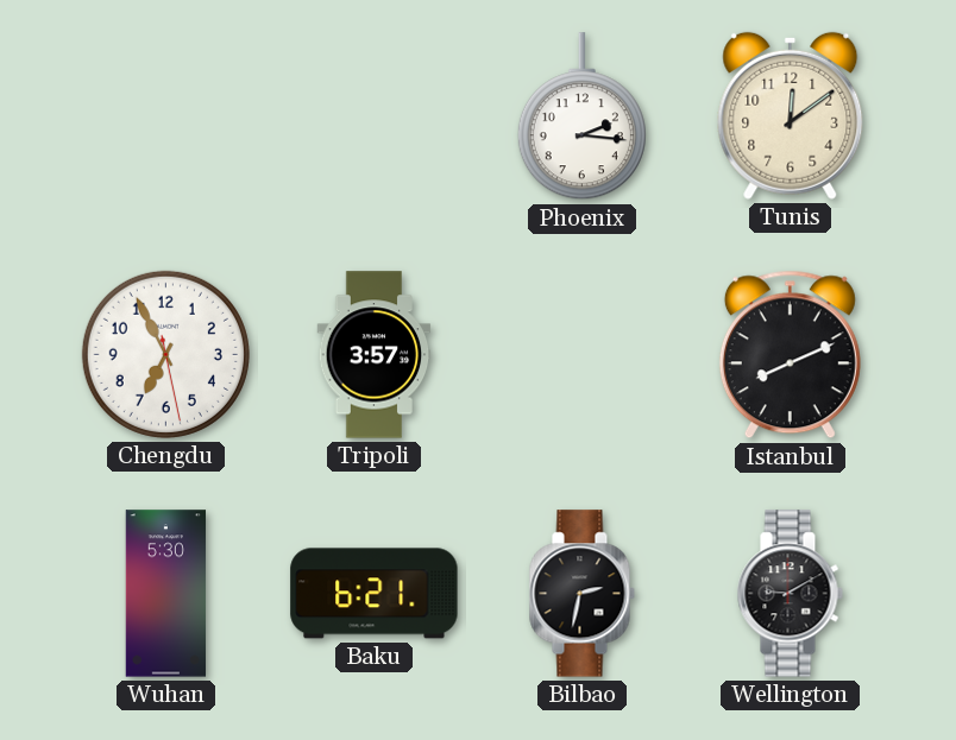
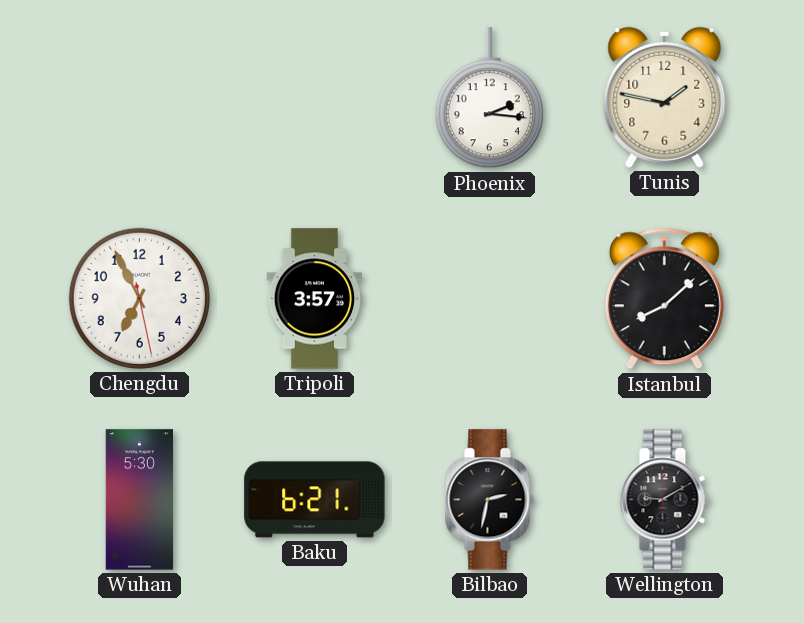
Tunis: 12:09 -> 1:47
Istanbul: 8:11 -> 8:08
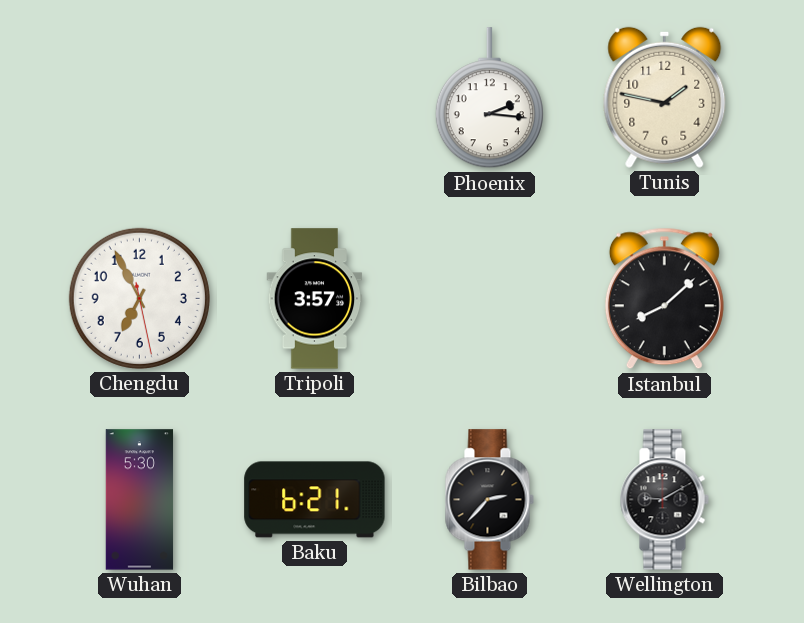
Bilbao: 2:32 -> 2:37
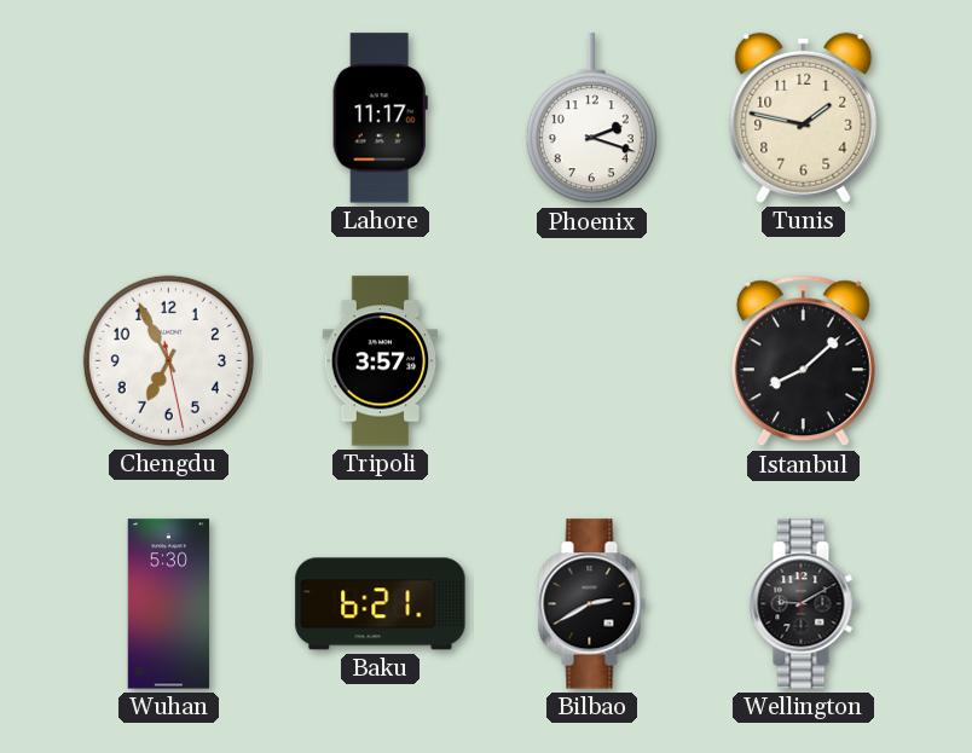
Lahore: none -> 11:17
Phoenix: 2:16 -> 2:18
Bilbao: 2:37 -> 2:40
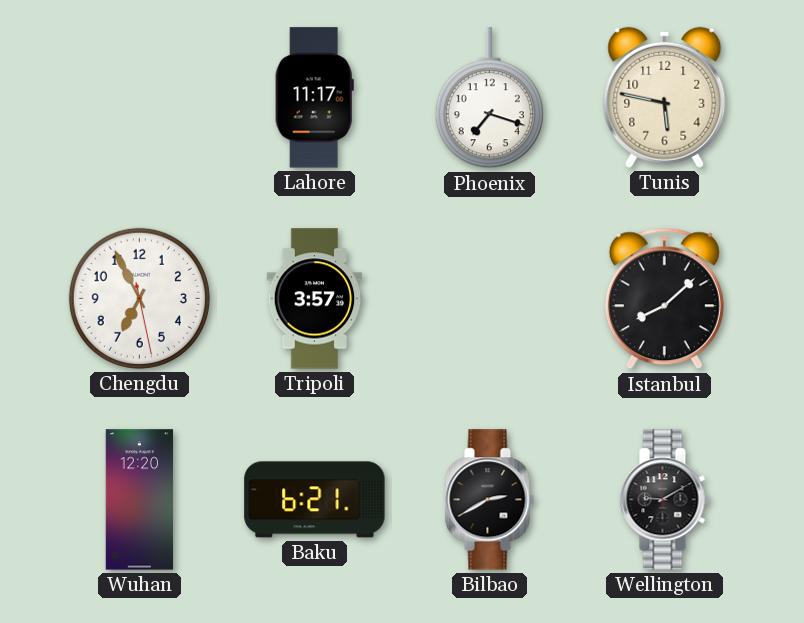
Phoenix: 2:18 -> 7:18
Tunis: 1:47 -> 5:47
Wuhan: 5:30 -> 12:20
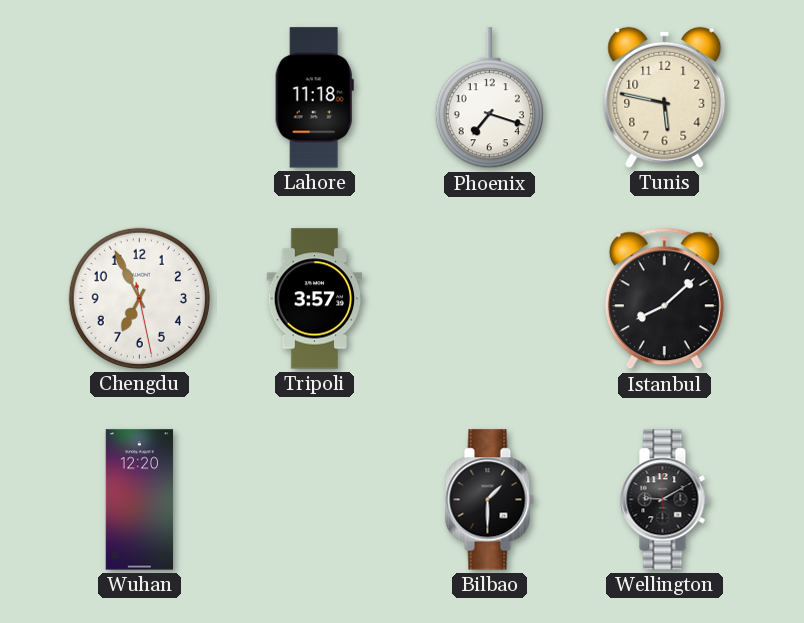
Lahore: 11:17 -> 11:18
Baku: 6:21 -> none
Bilbao: 2:40 -> 1:30
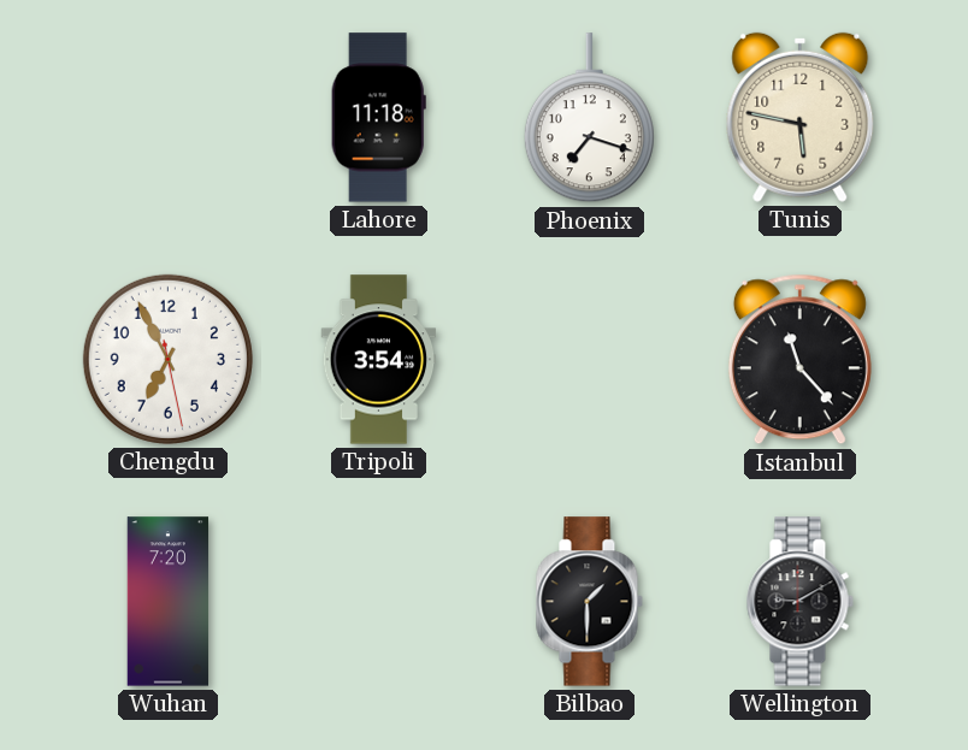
Tripoli: 3:57 -> 3:54
Istanbul: 8:08 -> 11:23
Wuhan: 12:20 -> 7:20
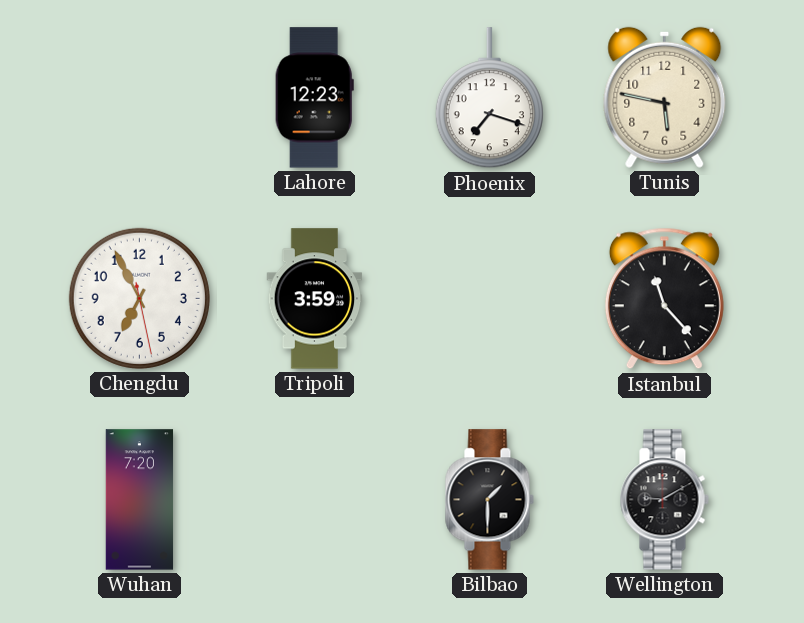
Lahore: 11:18 -> 12:23
Tripoli: 3:54 -> 3:59
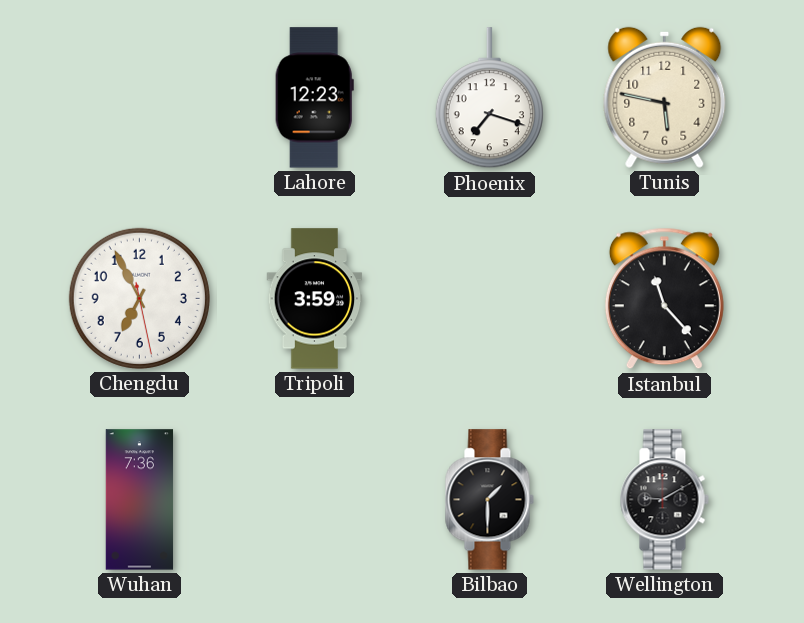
Wuhan: 7:20 -> 7:36
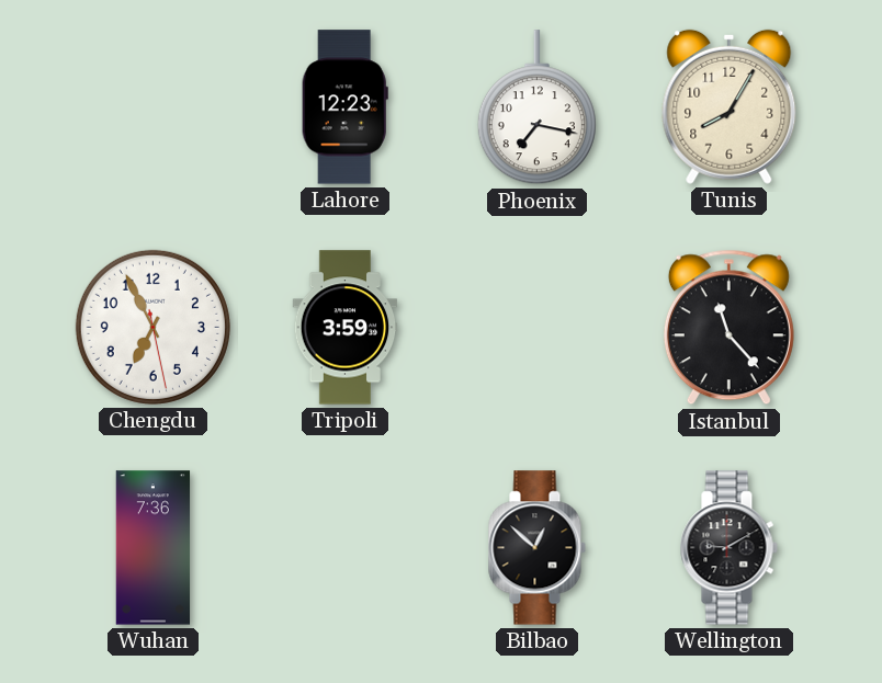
Phoenix: 7:18 -> 7:17
Tunis: 5:47 -> 8:05
Bilbao: 1:30 -> 12:52
